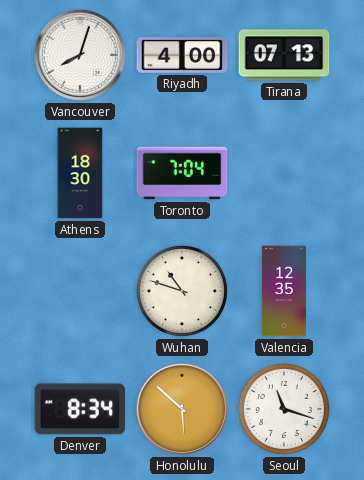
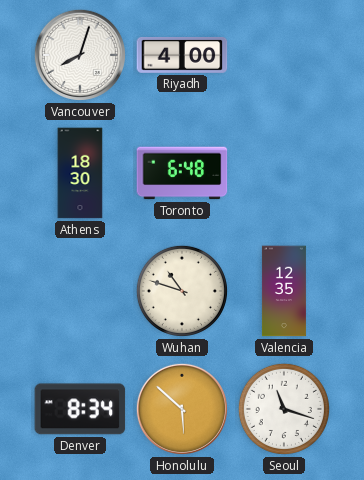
Tirana: 07:13 -> none
Toronto: 7:04 -> 6:48
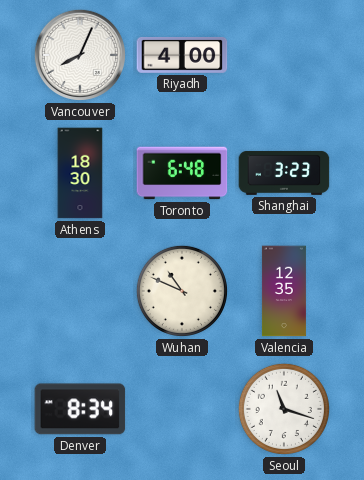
Vancouver: 8:03 -> 8:04
Shanghai: none -> 3:23
Wuhan: 10:48 -> 10:49
Honolulu: 5:52 -> none
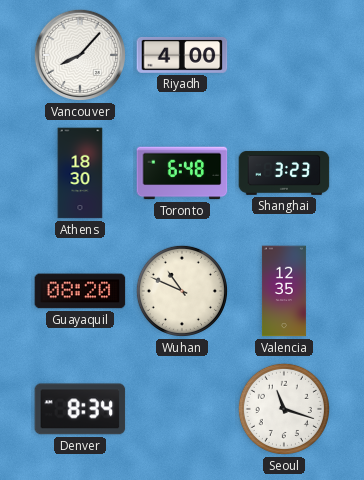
Vancouver: 8:04 -> 8:07
Guayaquil: none -> 08:20
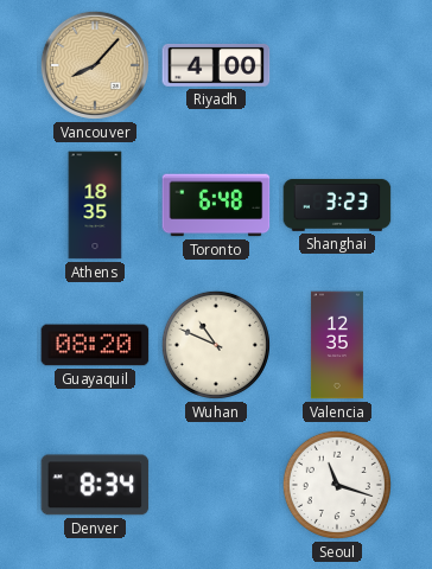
Vancouver dial: white -> champagne
Athens: 18:30 -> 18:35
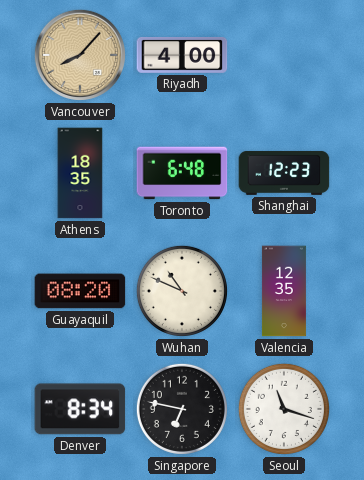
Shanghai: 3:23 -> 12:23
Singapore: none -> 6:47
